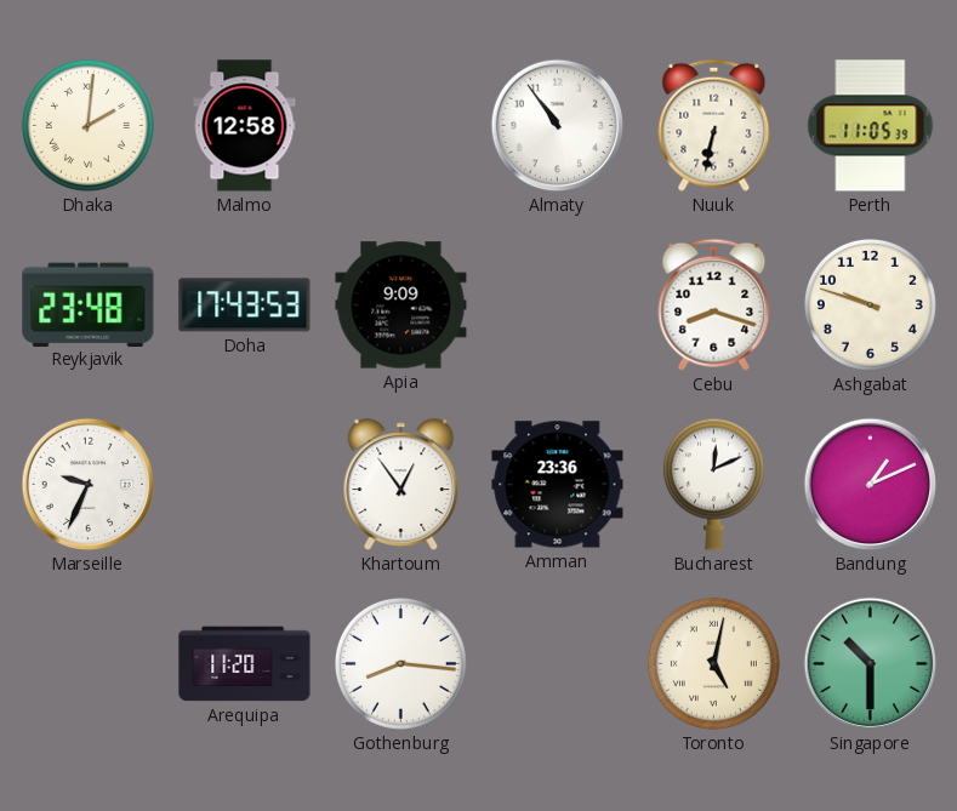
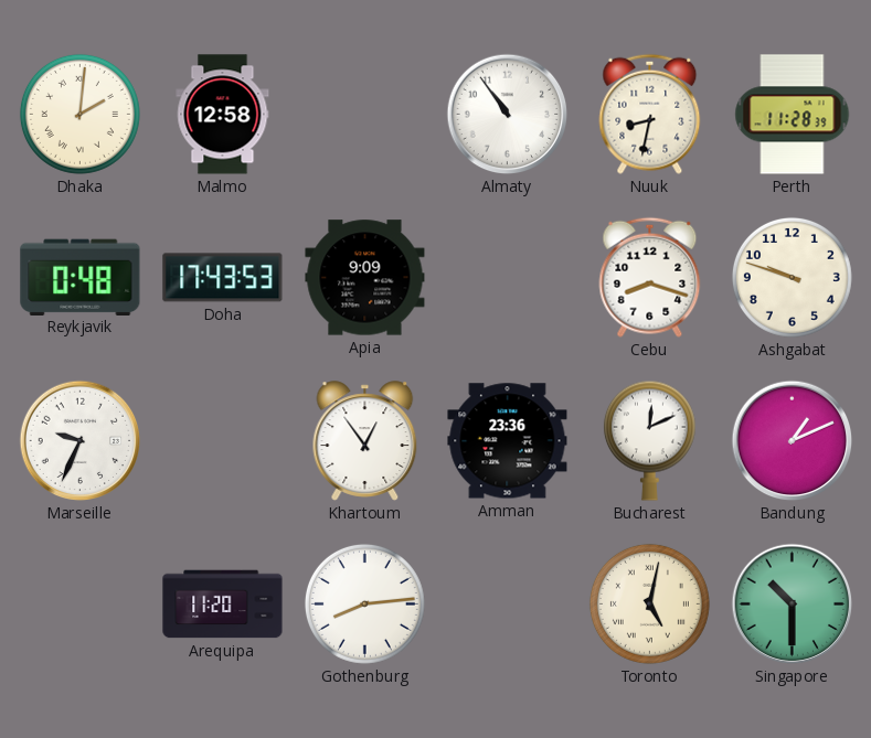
Nuuk: 6:32 -> 8:32
Perth: 11:05 -> 11:28
Reykjavik: 23:48 -> 0:48
Gothenburg: 8:16 -> 8:14
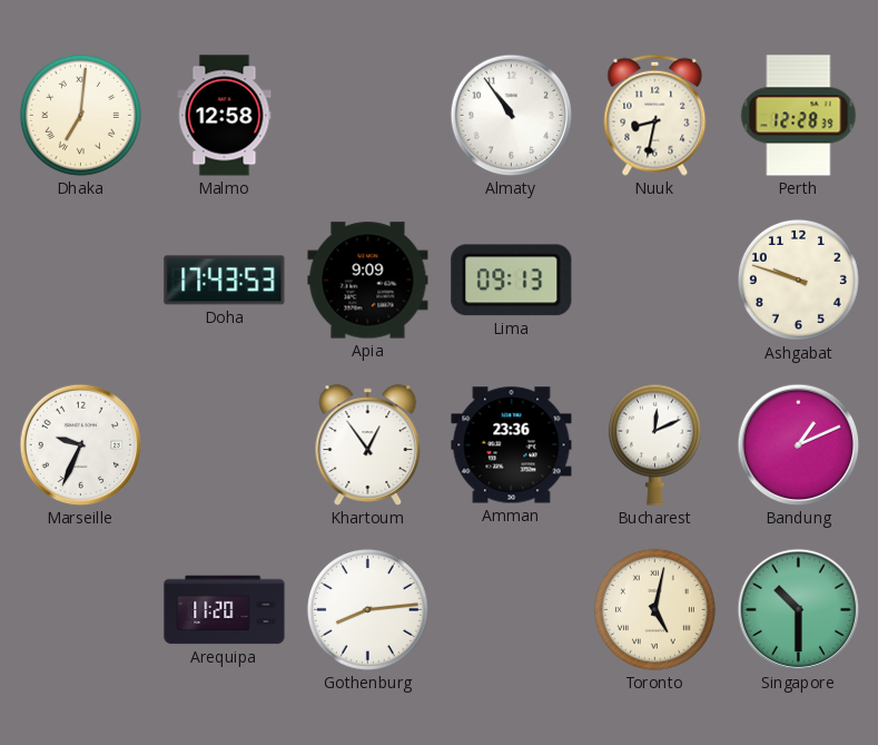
Dhaka: 2:01 -> 7:01
Perth: 11:28 -> 12:28
Reykjavik: 0:48 -> none
Lima: none -> 09:13
Cebu: 8:18 -> none
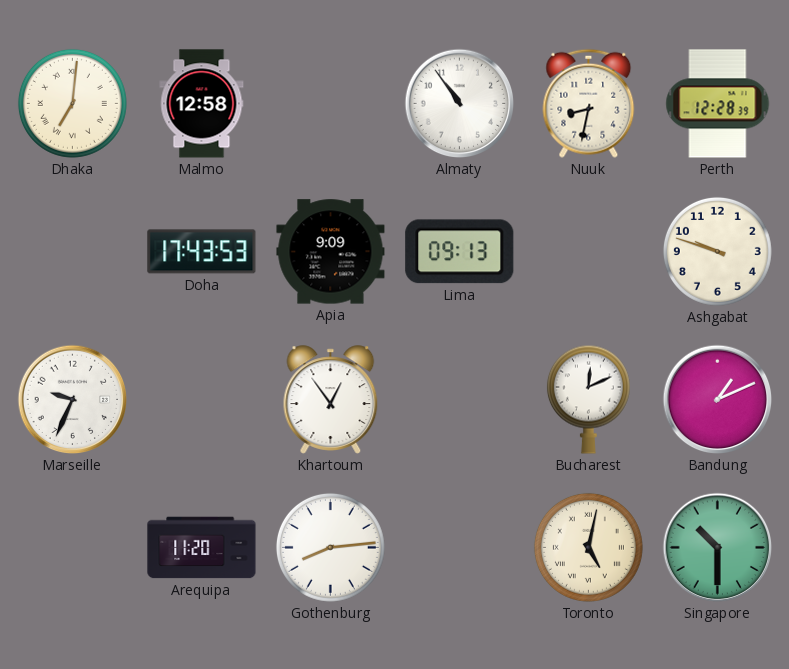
Amman: 23:36 -> none
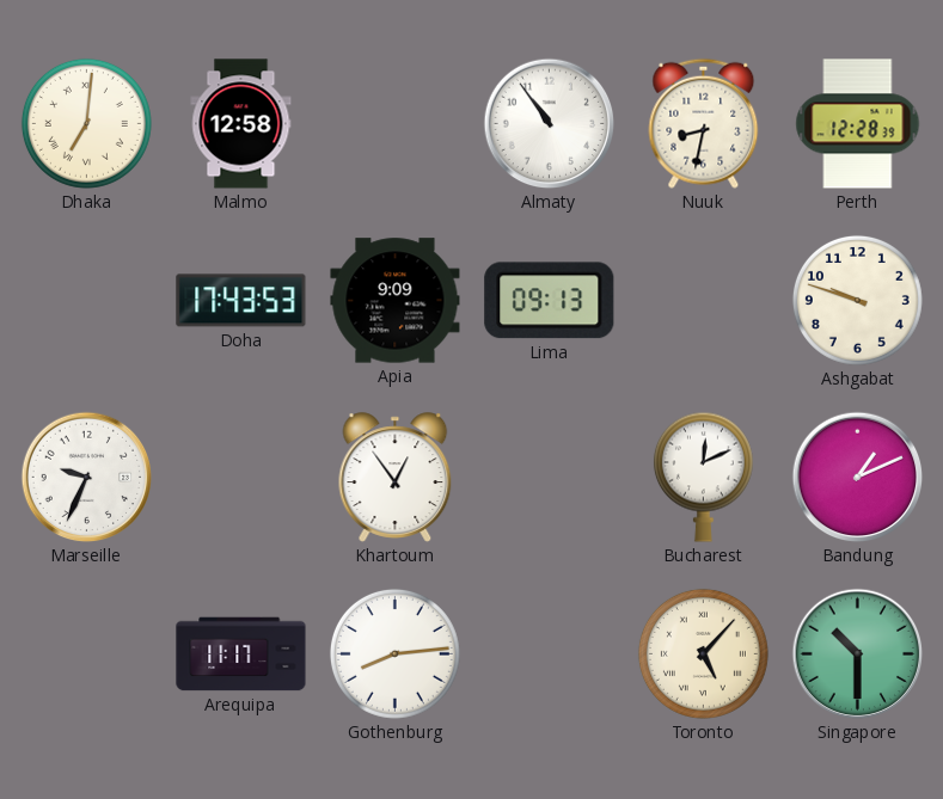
Arequipa: 11:20 -> 11:17
Toronto: 5:02 -> 5:07
